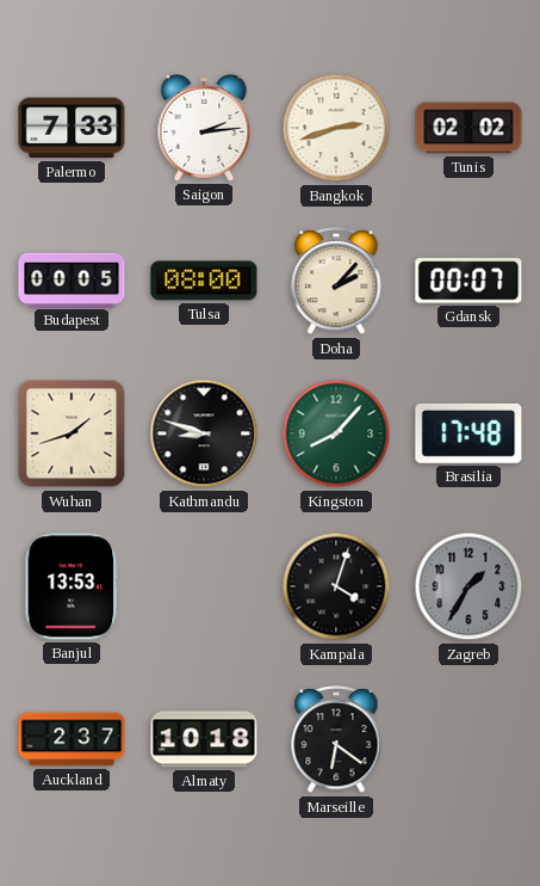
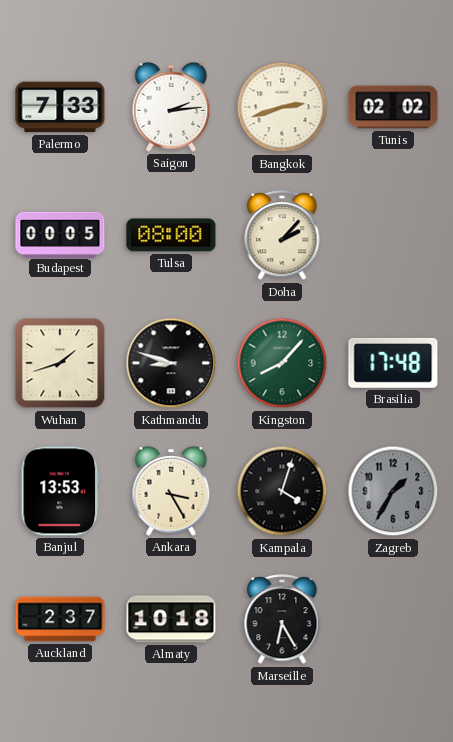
Gdansk: 00:07 -> none
Ankara: none -> 3:25
Marseille: 6:21 -> 6:25
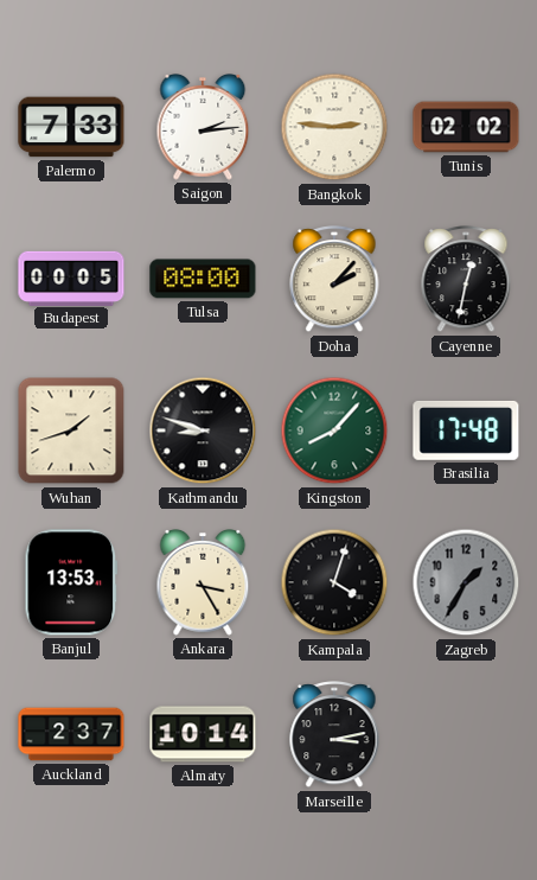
Bangkok: 2:42 -> 2:46
Cayenne: none -> 12:32
Almaty: 10:18 -> 10:14
Marseille: 6:25 -> 3:13
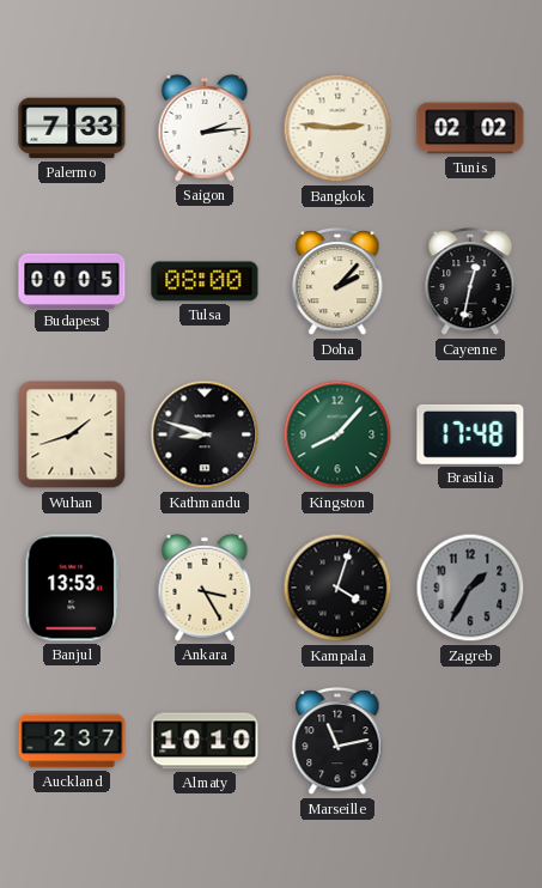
Almaty: 10:14 -> 10:10
Marseille: 3:13 -> 11:13
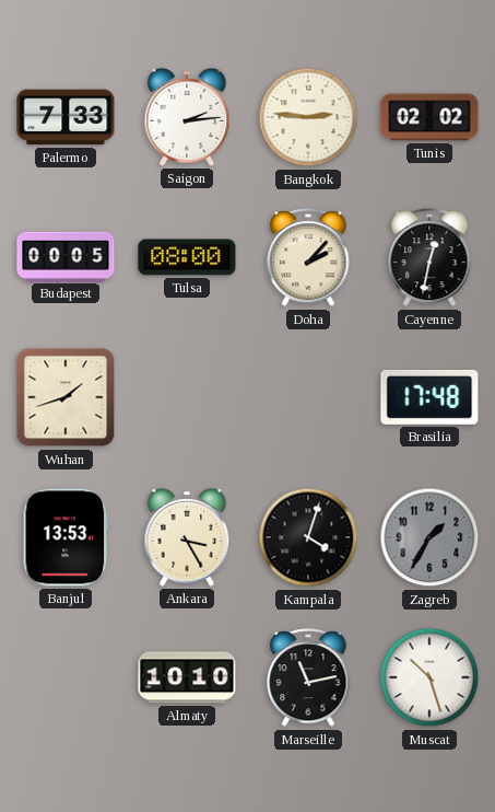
Kathmandu: 8:48 -> none
Kingston: 8:07 -> none
Auckland: 2:37 -> none
Muscat: none -> 10:27
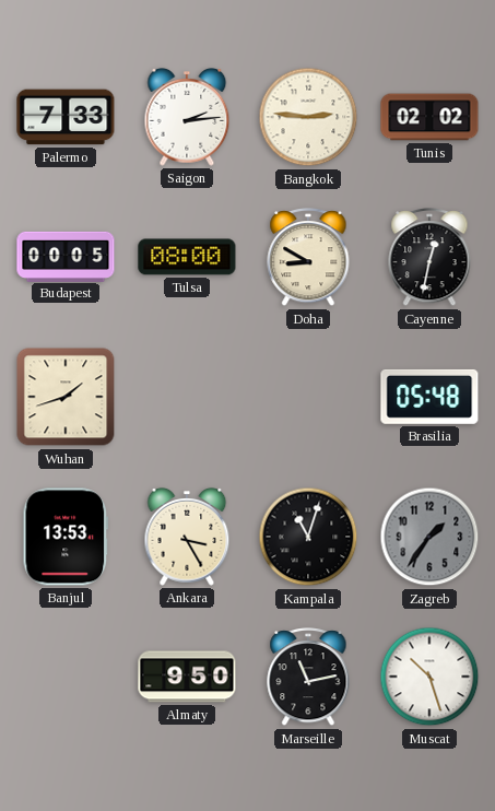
Doha: 2:07 -> 8:50
Brasilia: 17:48 -> 05:48
Kampala: 4:03 -> 11:03
Zagreb: 1:35 -> 1:36
Almaty: 10:10 -> 9:50
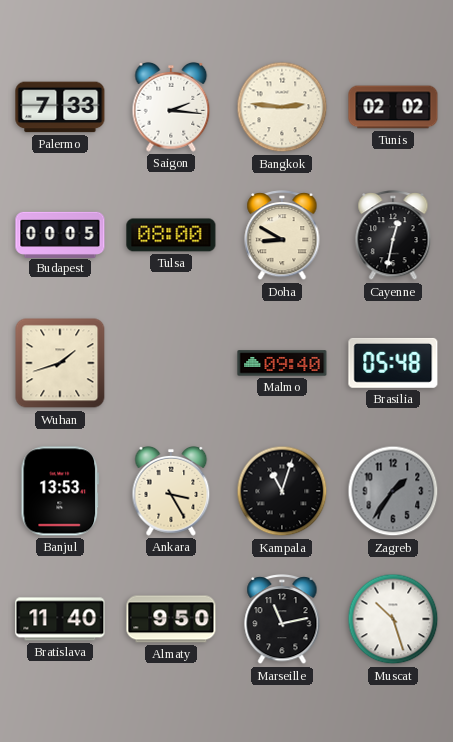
Saigon: 2:14 -> 2:16
Malmo: none -> 09:40
Bratislava: none -> 11:40
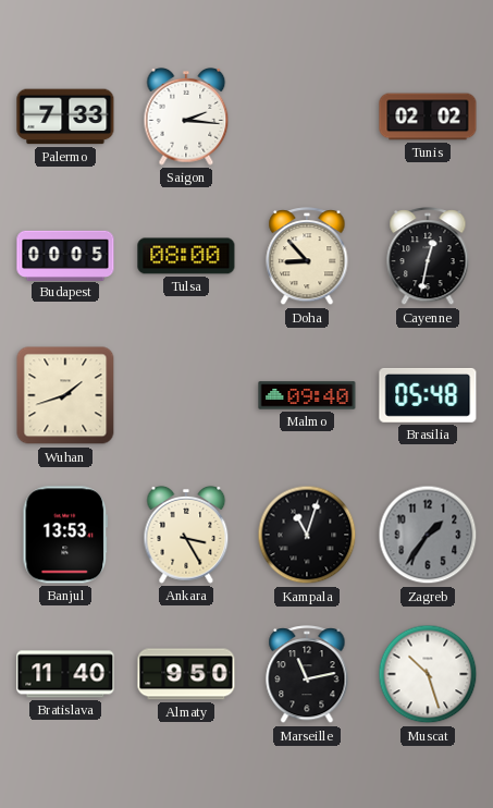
Bangkok: 2:46 -> none
Doha: 8:50 -> 8:53
